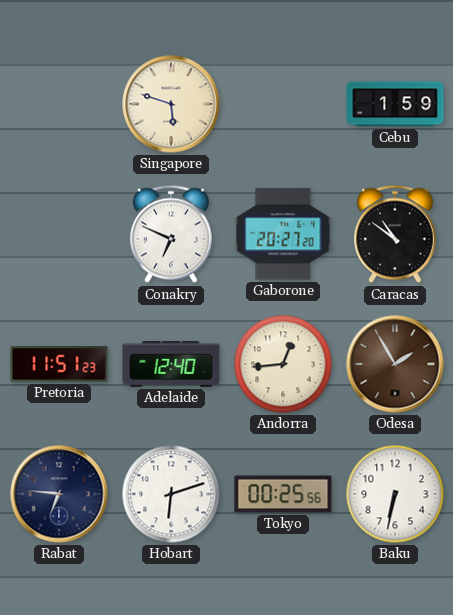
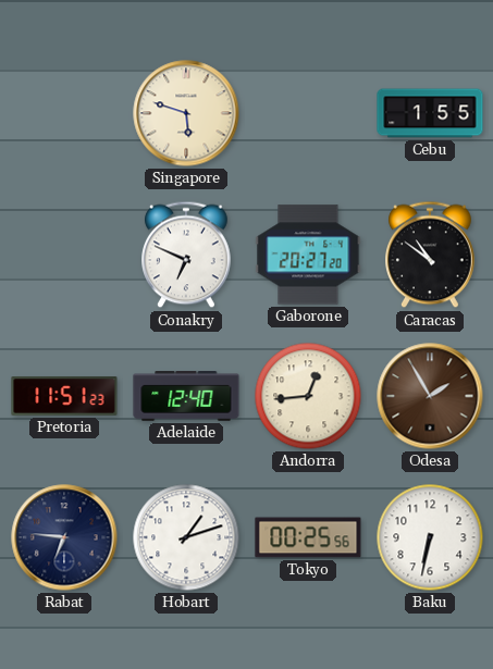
Cebu: 1:59 -> 1:55
Hobart: 6:12 -> 1:12
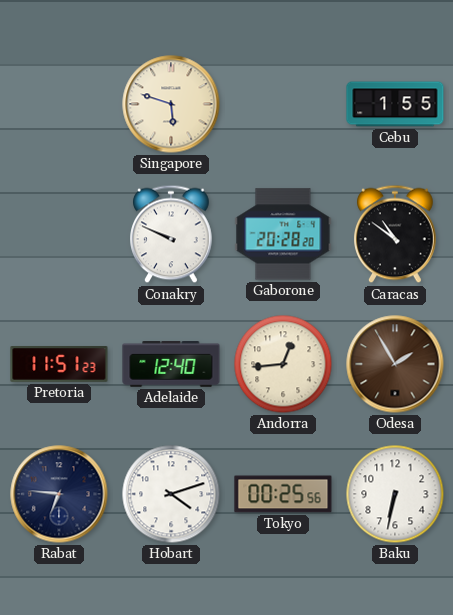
Conakry: 6:49 -> 9:49
Gaborone: 20:27 -> 20:28
Hobart: 1:12 -> 4:12
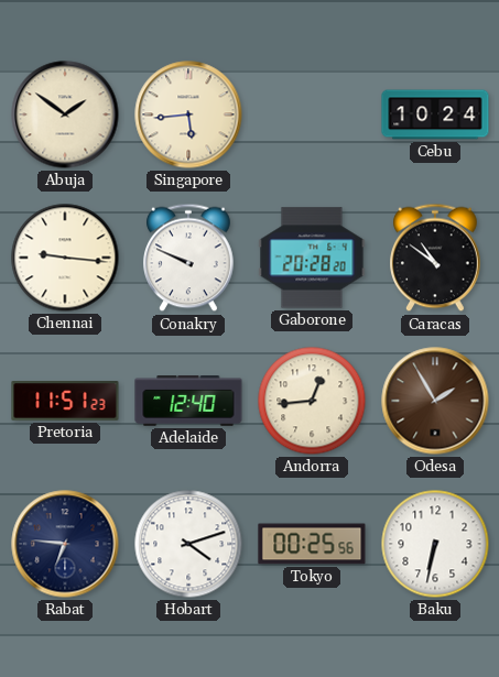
Abuja: none -> 1:51
Singapore: 5:48 -> 5:44
Cebu: 1:55 -> 10:24
Chennai: none -> 9:16
